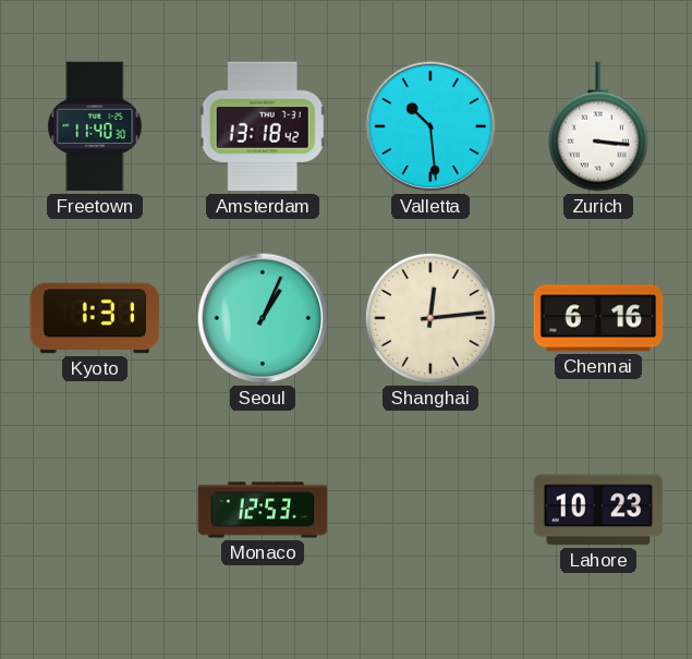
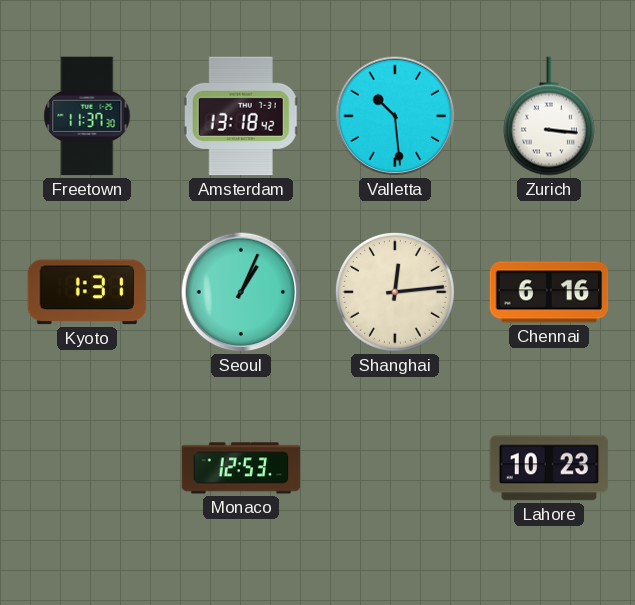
Freetown: 11:40 -> 11:37
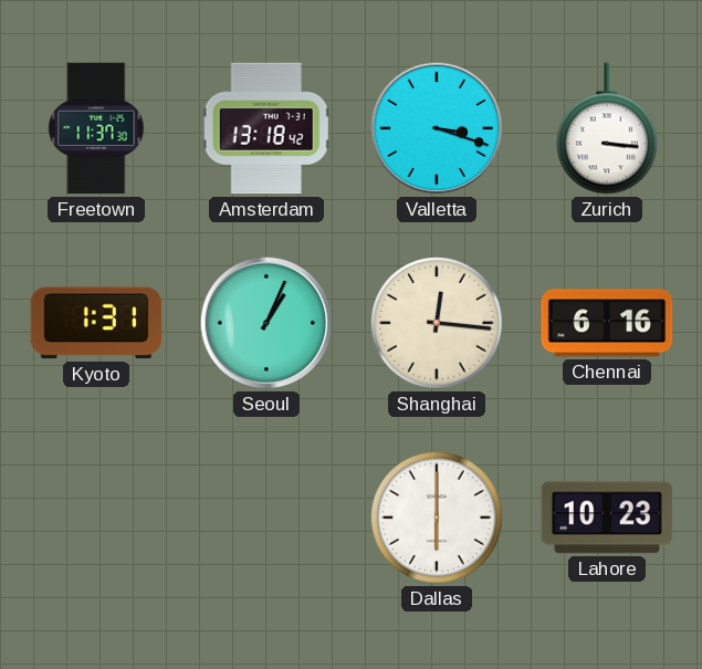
Valletta: 10:29 -> 3:18
Shanghai: 12:14 -> 12:16
Monaco: 12:53 -> none
Dallas: none -> 6:00
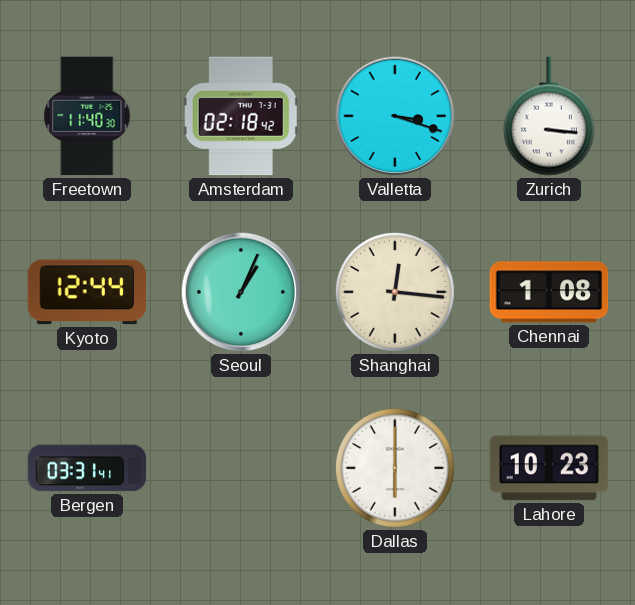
Freetown: 11:37 -> 11:40
Amsterdam: 13:18 -> 02:18
Kyoto: 1:31 -> 12:44
Chennai: 6:16 -> 1:08
Bergen: none -> 03:31
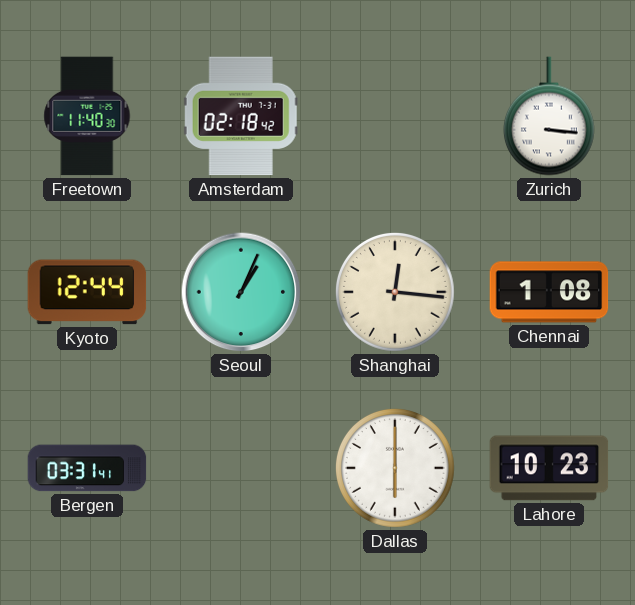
Valletta: 3:18 -> none
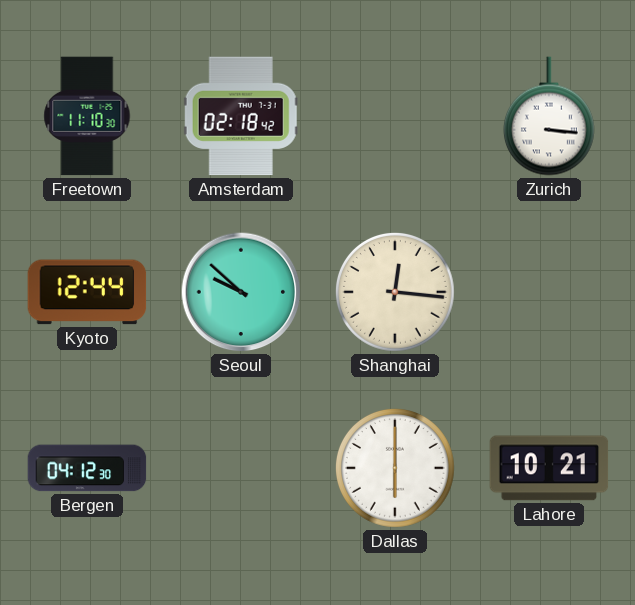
Freetown: 11:40 -> 11:10
Seoul: 1:04 -> 9:52
Chennai: 1:08 -> none
Bergen: 03:31 -> 04:12
Lahore: 10:23 -> 10:21
